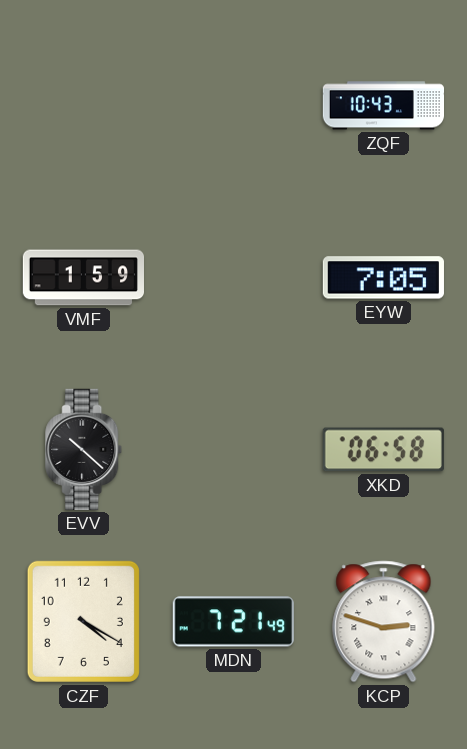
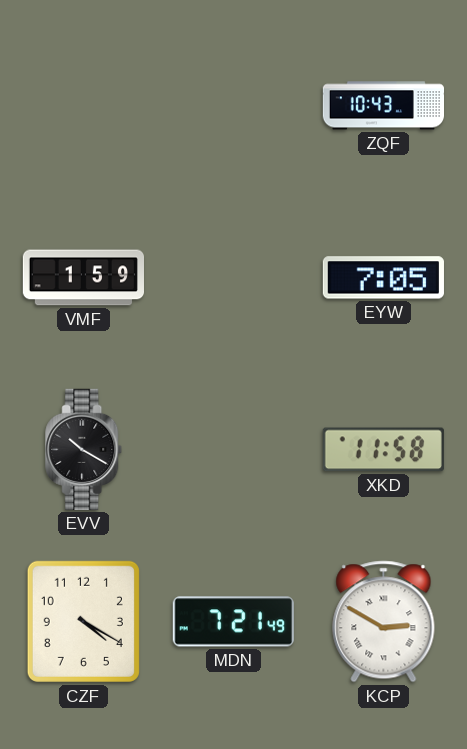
EVV: 10:22 -> 10:20
XKD: 06:58 -> 11:58
KCP: 2:48 -> 2:50
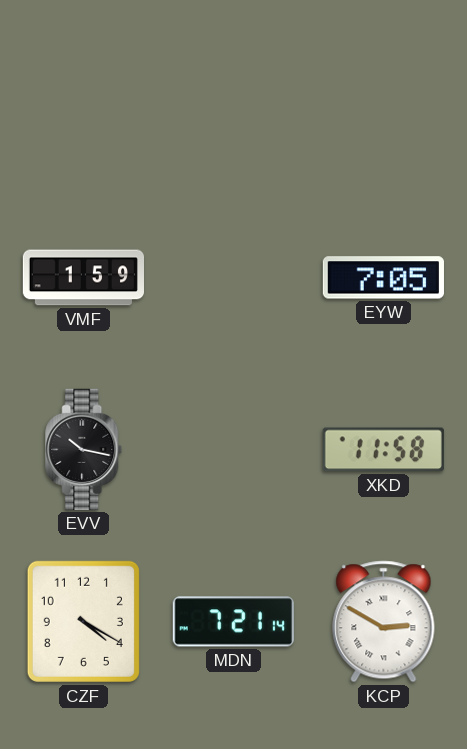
ZQF: 10:43 -> none
EVV: 10:20 -> 10:17
MDN: 7:21:49 -> 7:21:14
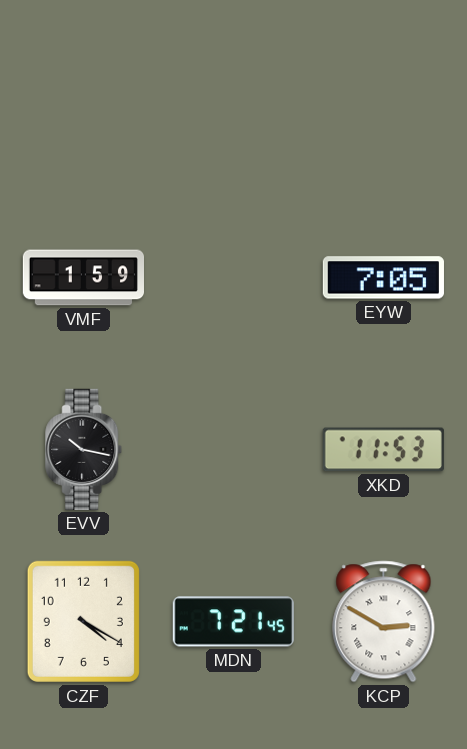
XKD: 11:58 -> 11:53
MDN: 7:21:14 -> 7:21:45
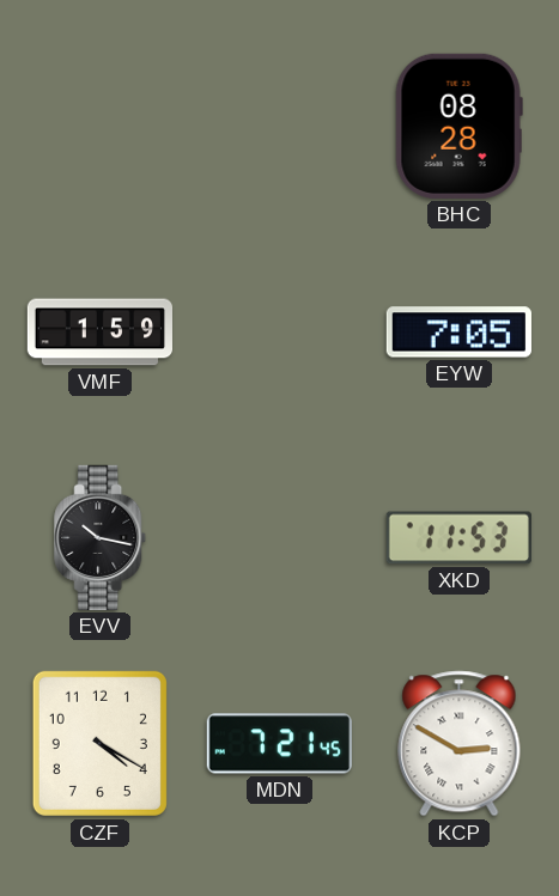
BHC: none -> 08:28
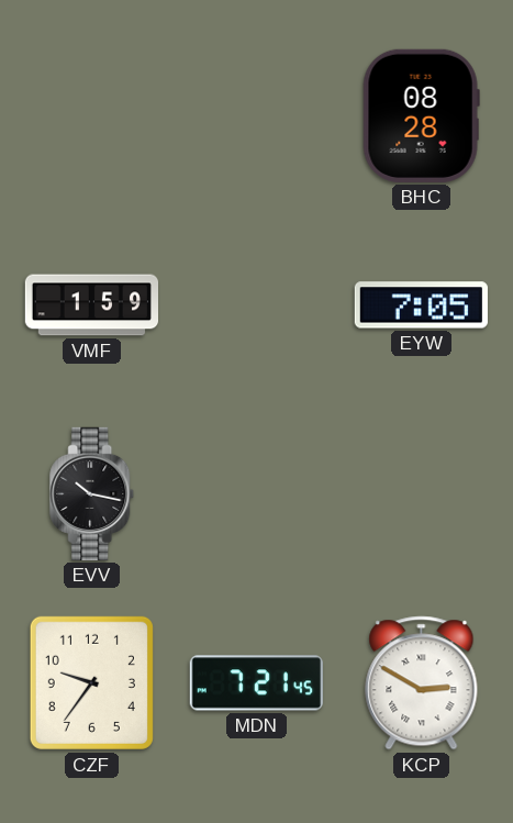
XKD: 11:53 -> none
CZF: 4:20 -> 9:36
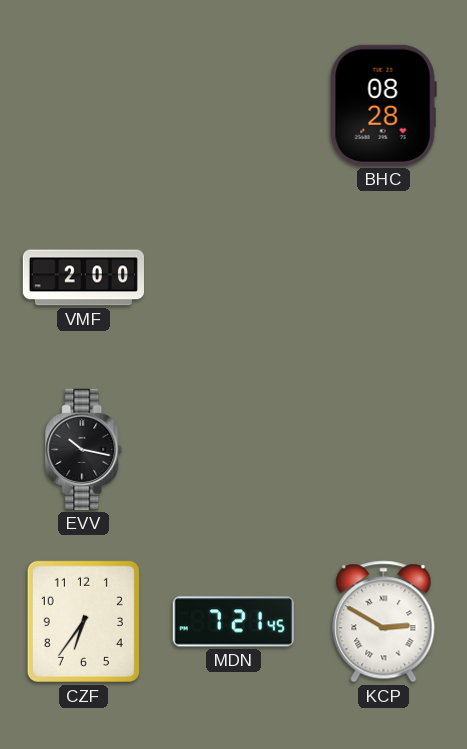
VMF: 1:59 -> 2:00
EYW: 7:05 -> none
CZF: 9:36 -> 6:36
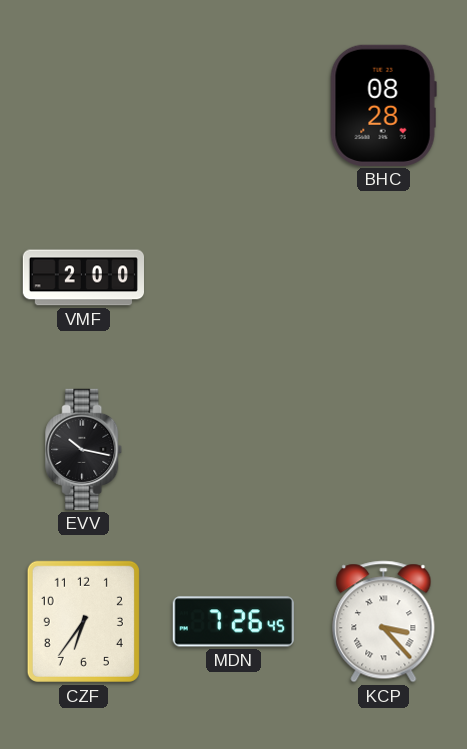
MDN: 7:21 -> 7:26
KCP: 2:50 -> 3:23
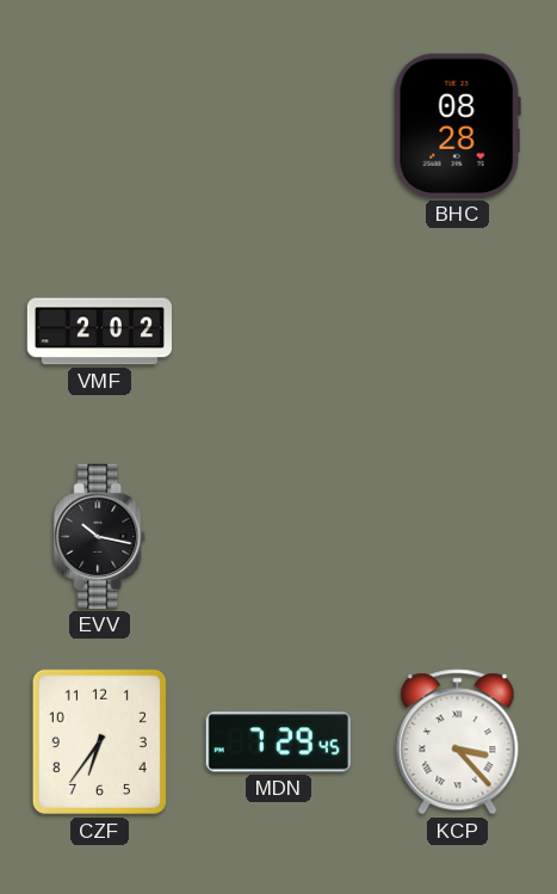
VMF: 2:00 -> 2:02
MDN: 7:26 -> 7:29
